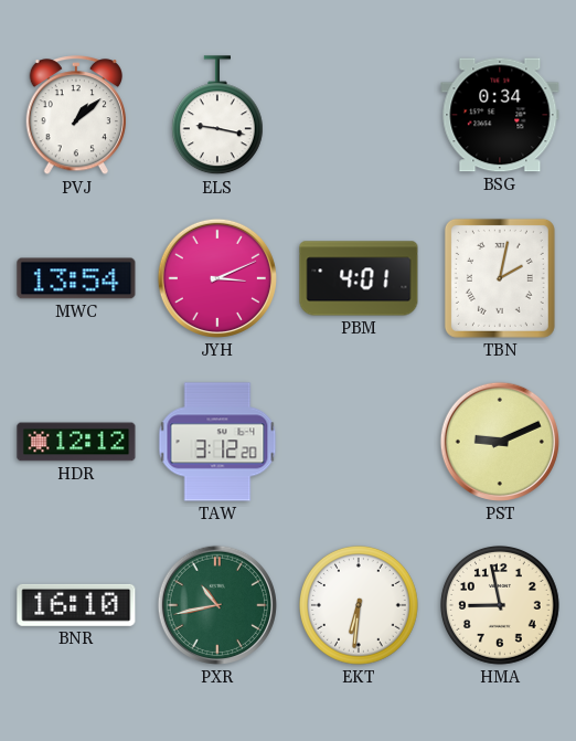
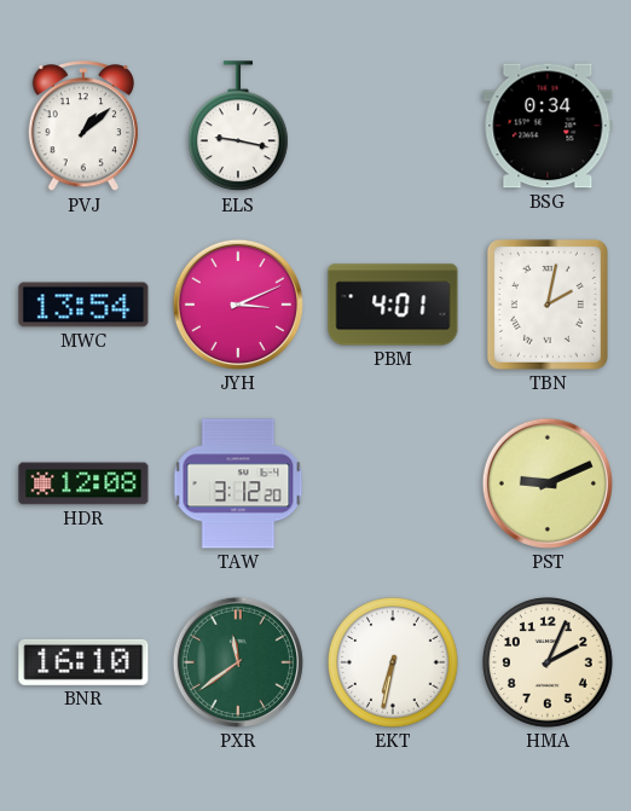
HDR: 12:12 -> 12:08
PXR: 10:43 -> 11:39
EKT: 6:31 -> 6:32
HMA: 8:58 -> 2:04
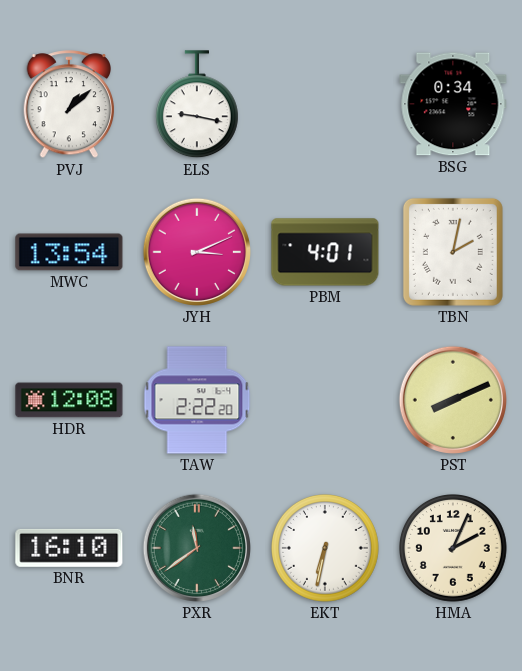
TAW: 3:12 -> 2:22
PST: 9:11 -> 8:11
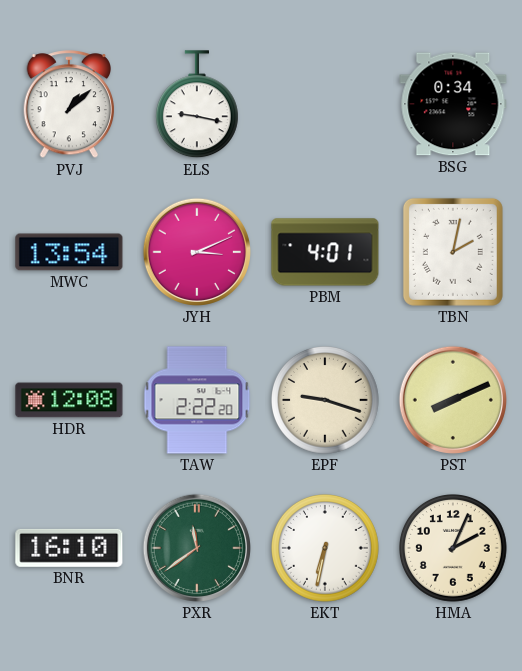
EPF: none -> 9:18
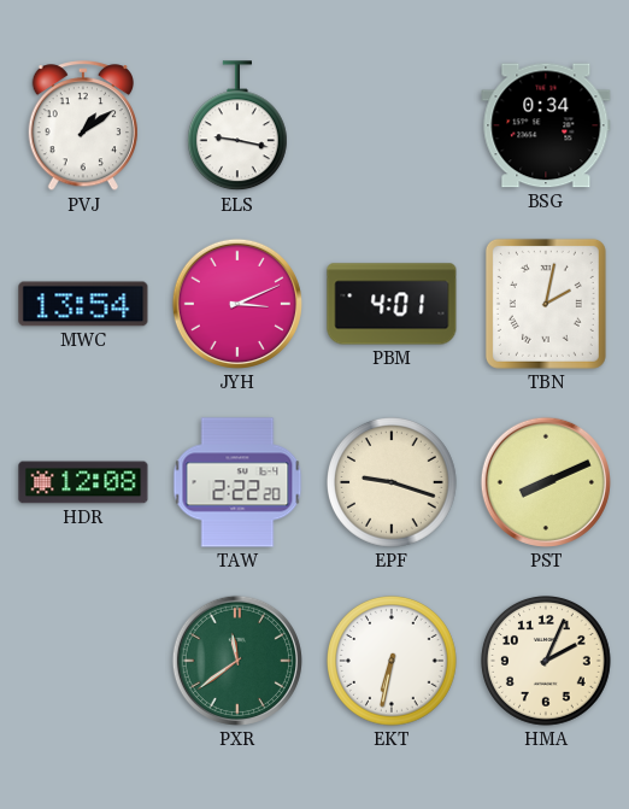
PVJ: 1:08 -> 1:09
BNR: 16:10 -> none
